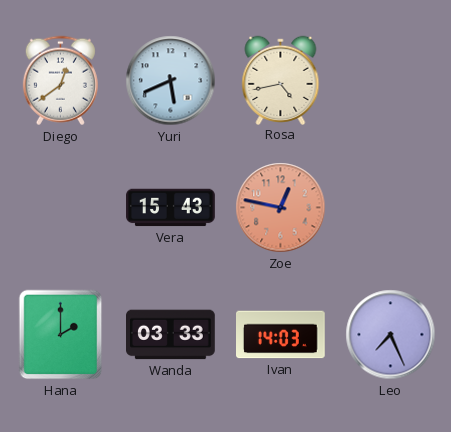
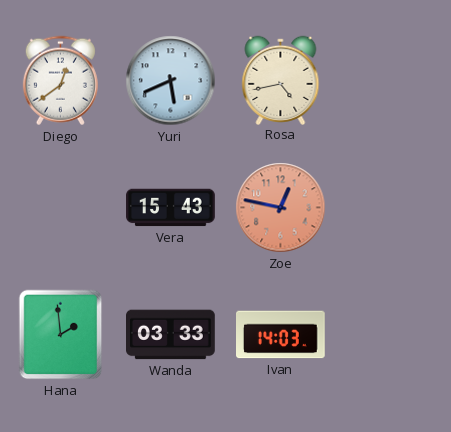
Hana: 2:00 -> 1:59
Leo: 7:26 -> none
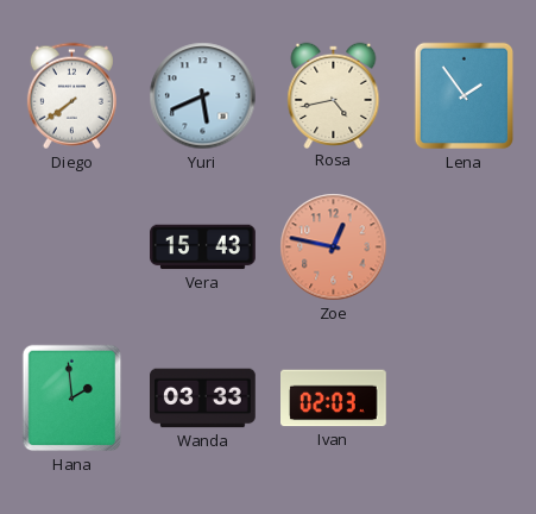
Diego: 12:39 -> 7:39
Lena: none -> 1:54
Ivan: 14:03 -> 02:03
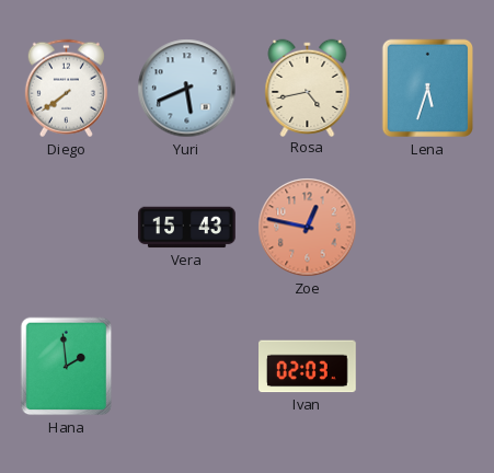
Lena: 1:54 -> 5:33
Wanda: 03:33 -> none
